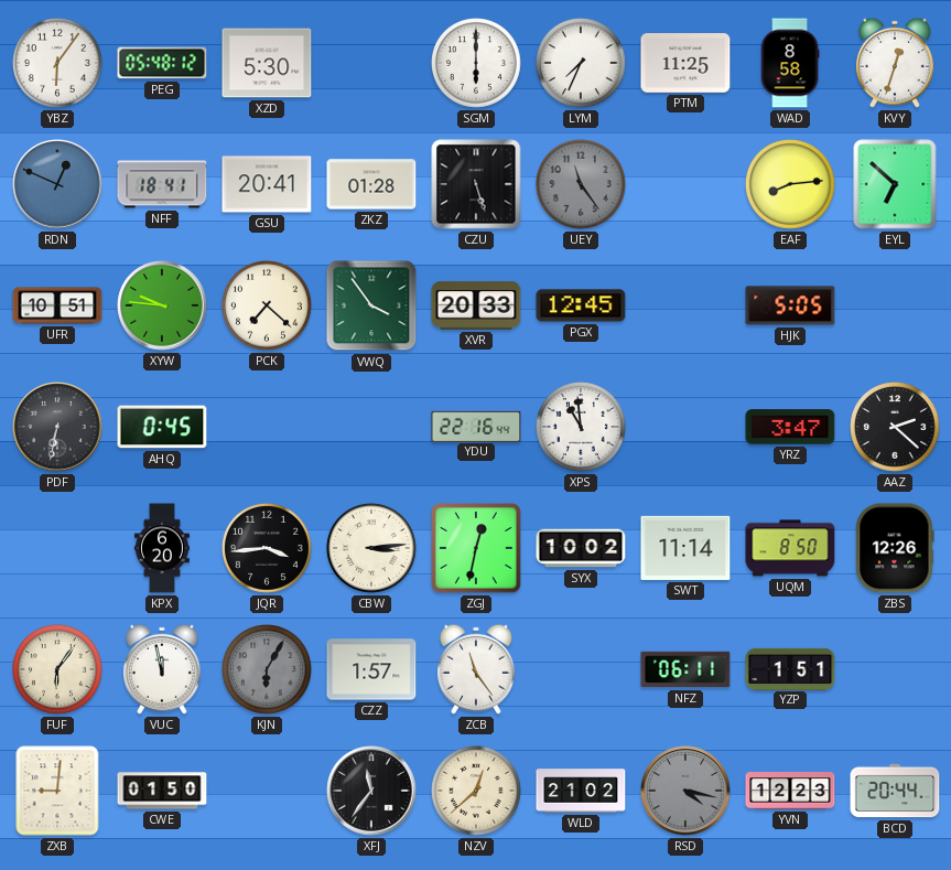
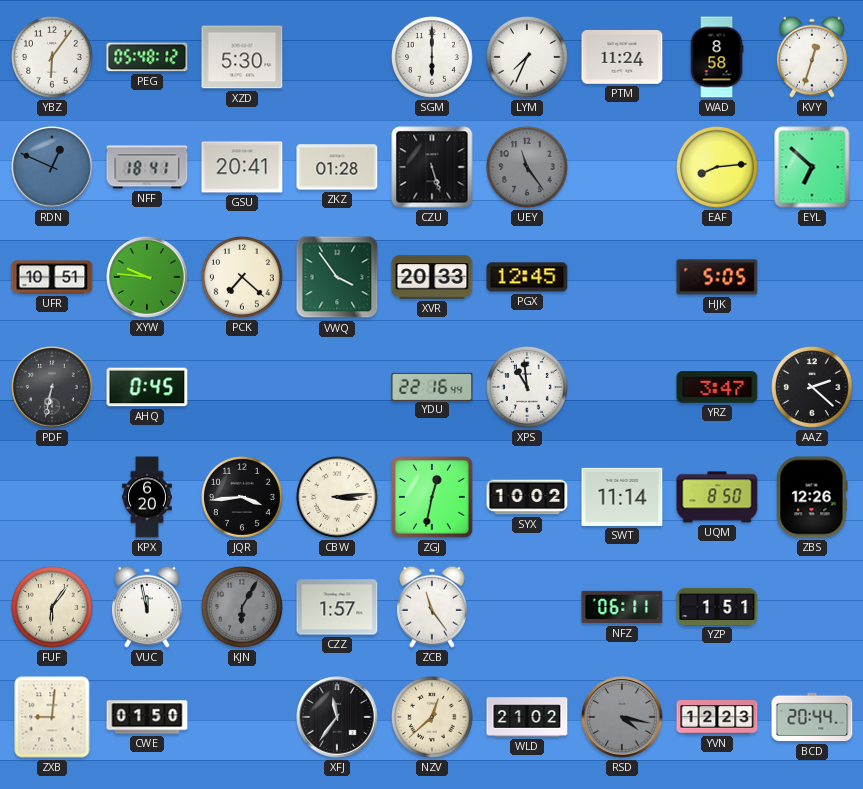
PTM: 11:25 -> 11:24
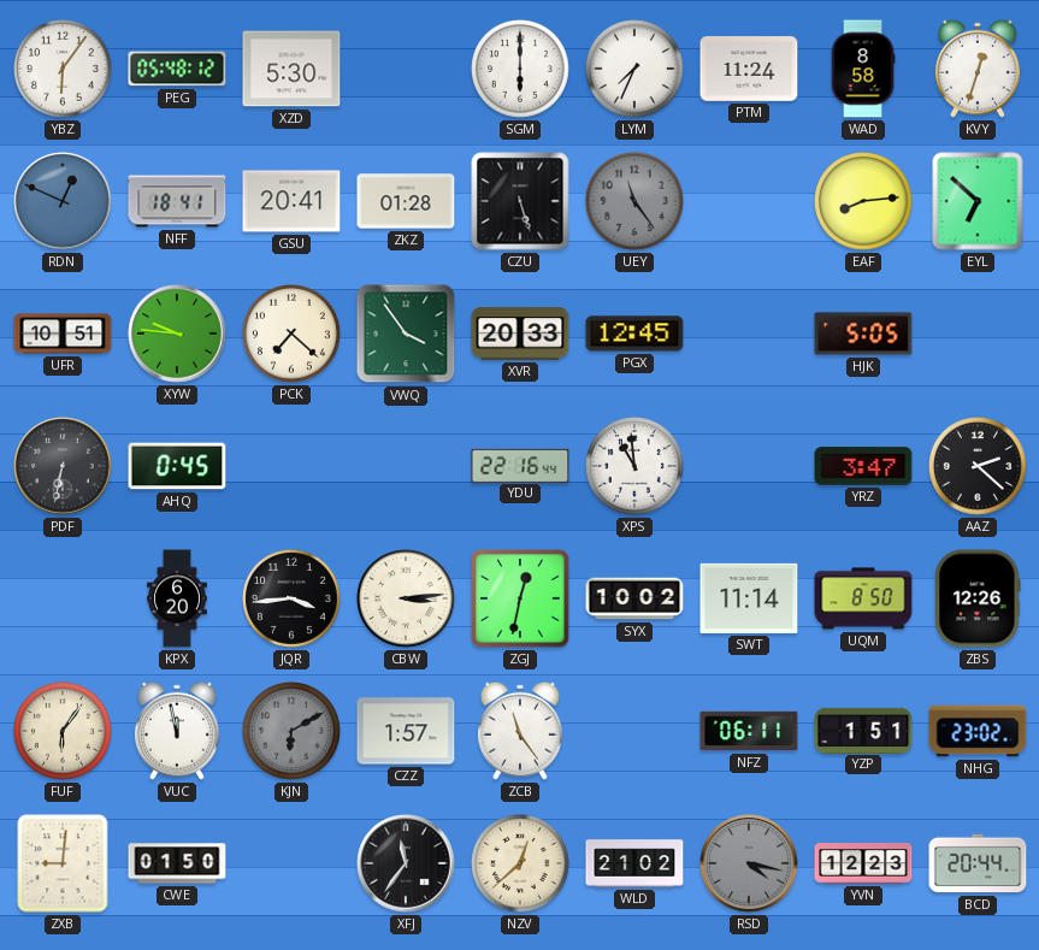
KJN: 6:05 -> 6:10
NHG: none -> 23:02
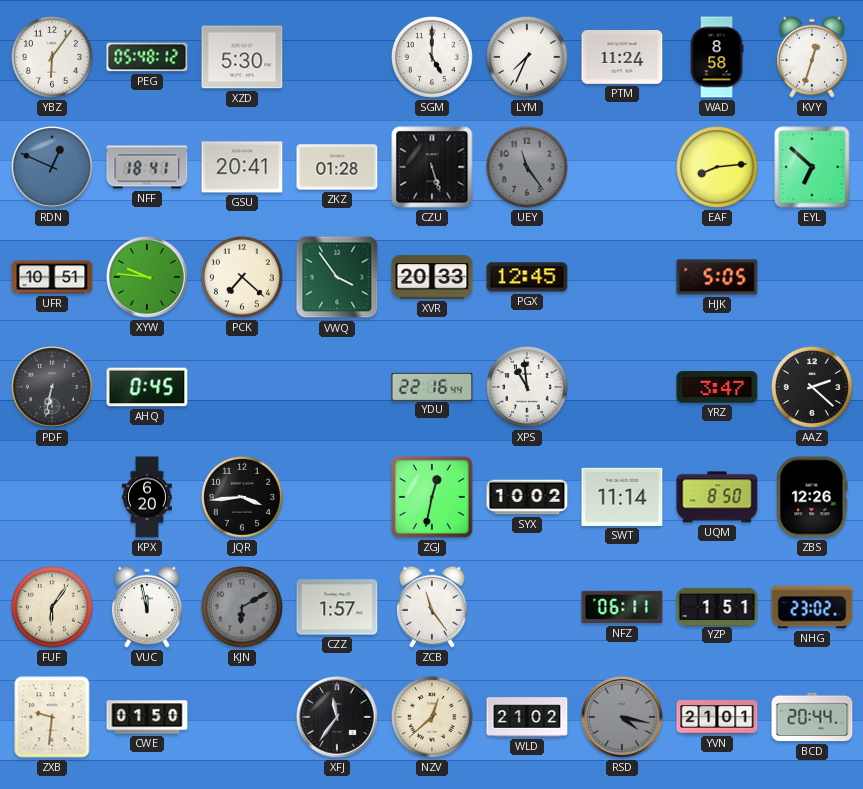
SGM: 6:00 -> 5:00
CBW: 3:14 -> none
ZXB: 9:01 -> 9:31
YVN: 12:23 -> 21:01
